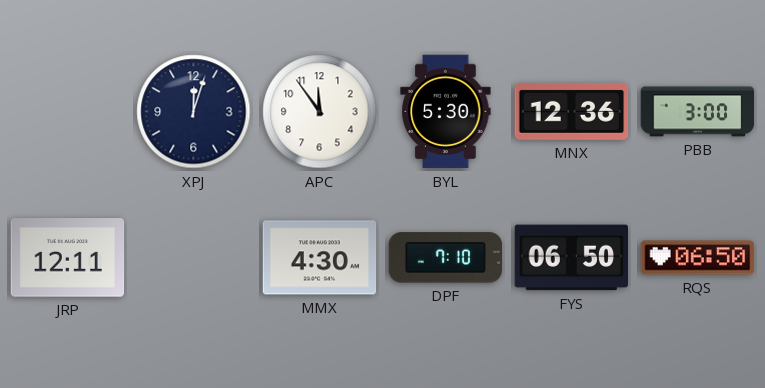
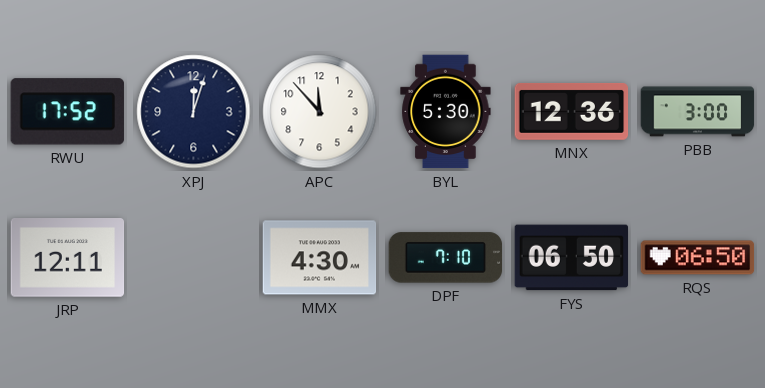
RWU: none -> 17:52
APC: 11:54 -> 11:53
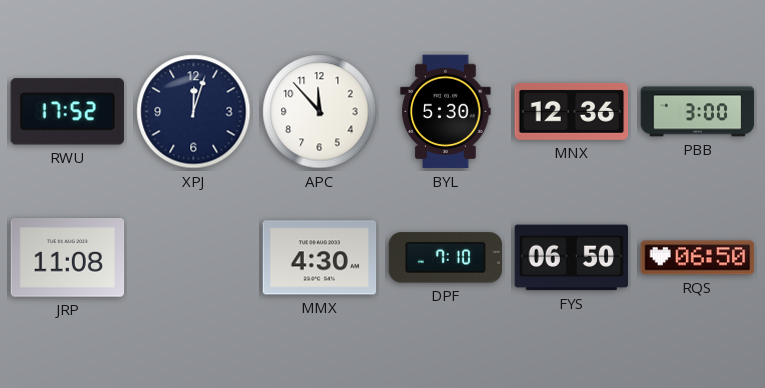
JRP: 12:11 -> 11:08
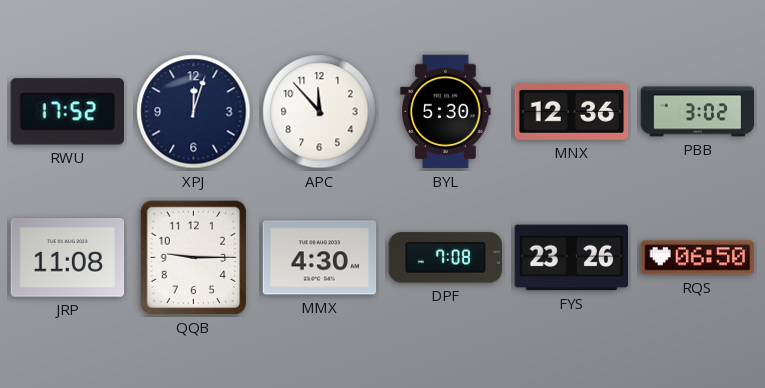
PBB: 3:00 -> 3:02
QQB: none -> 9:15
DPF: 7:10 -> 7:08
FYS: 06:50 -> 23:26
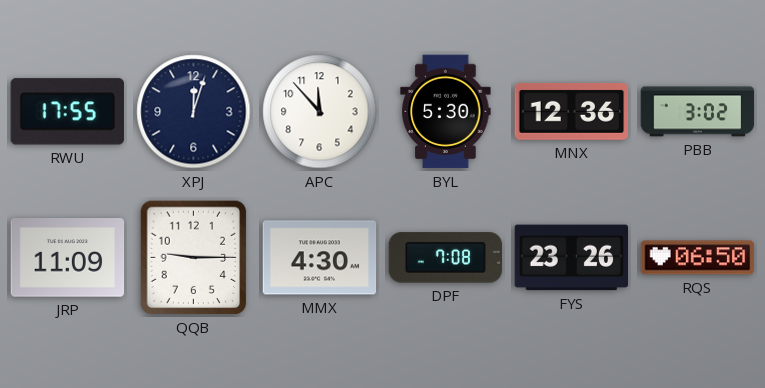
RWU: 17:52 -> 17:55
JRP: 11:08 -> 11:09
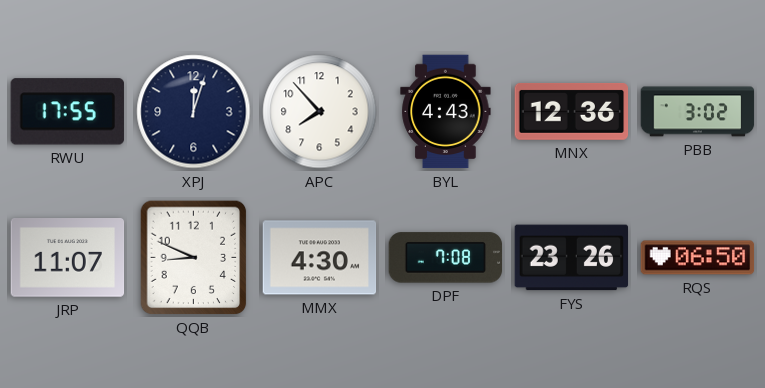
APC: 11:53 -> 7:53
BYL: 5:30 -> 4:43
JRP: 11:09 -> 11:07
QQB: 9:15 -> 8:49
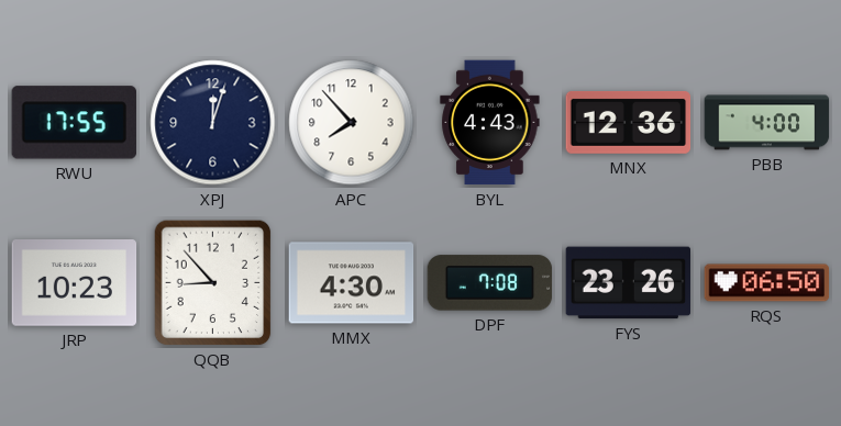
PBB: 3:02 -> 4:00
JRP: 11:07 -> 10:23
QQB: 8:49 -> 8:53
